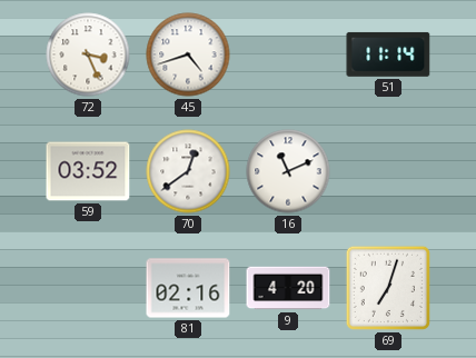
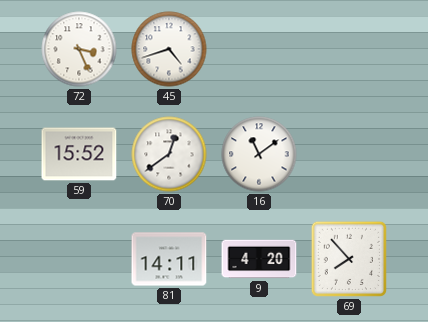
51: 11:14 -> none
59: 03:52 -> 15:52
16: 11:11 -> 11:09
81: 02:16 -> 14:11
69: 7:03 -> 7:53
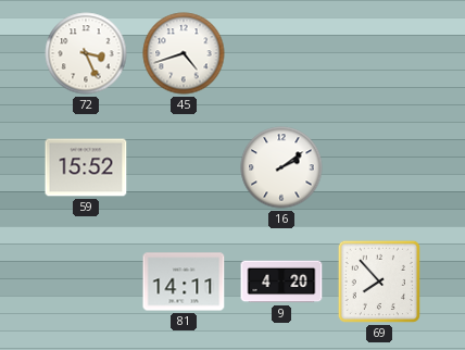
70: 12:39 -> none
16: 11:09 -> 2:09
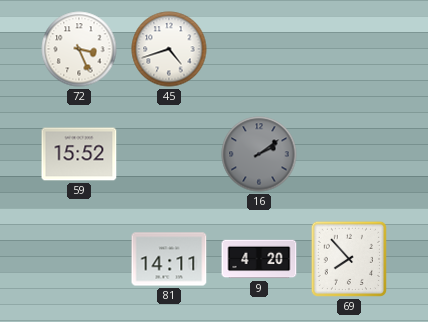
16 dial: white -> grey
